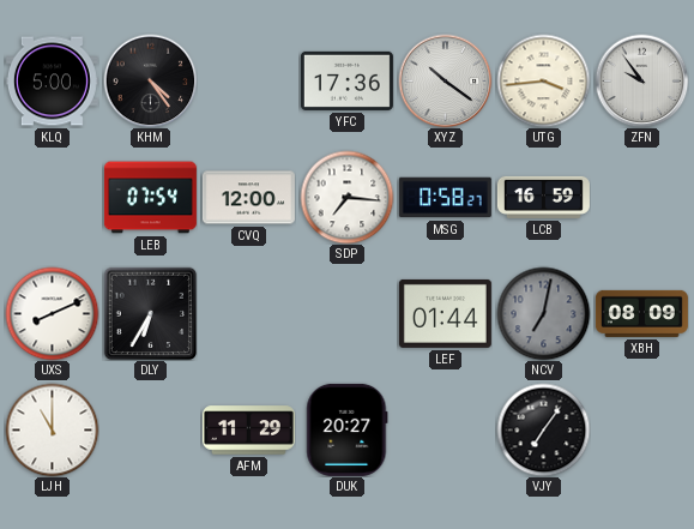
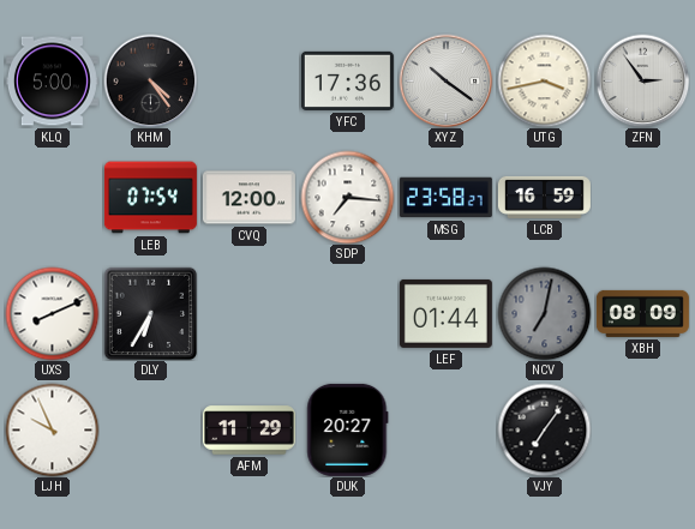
UTG: 3:44 -> 3:43
ZFN: 9:54 -> 2:54
MSG: 0:58 -> 23:58
LJH: 11:00 -> 9:56
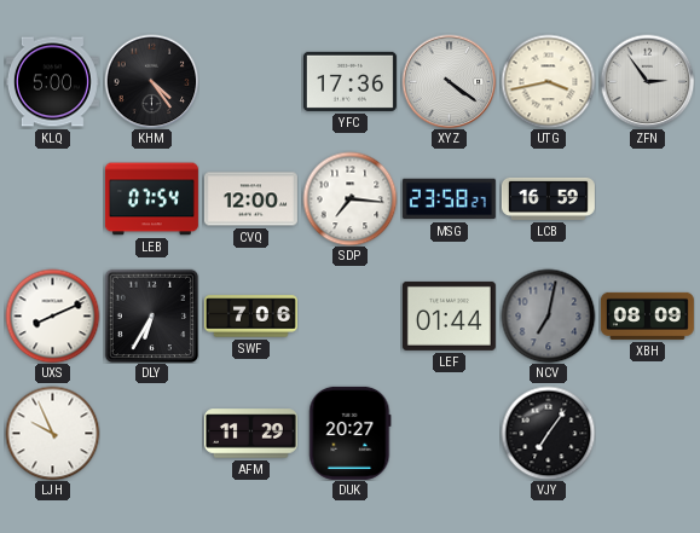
XYZ: 10:21 -> 4:21
SWF: none -> 7:06
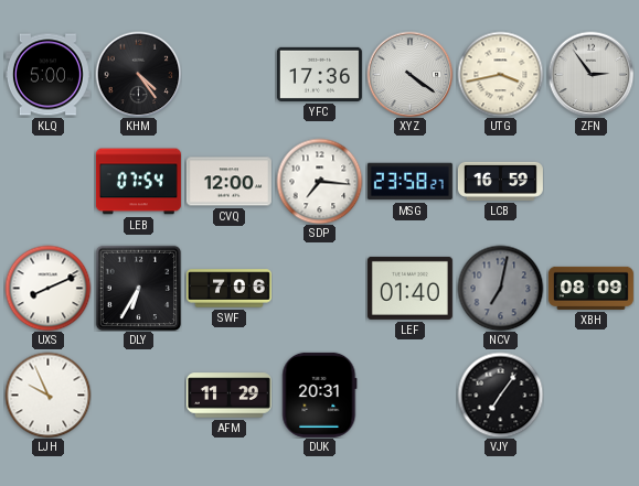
LEF: 01:44 -> 01:40
DUK: 20:27 -> 20:31
